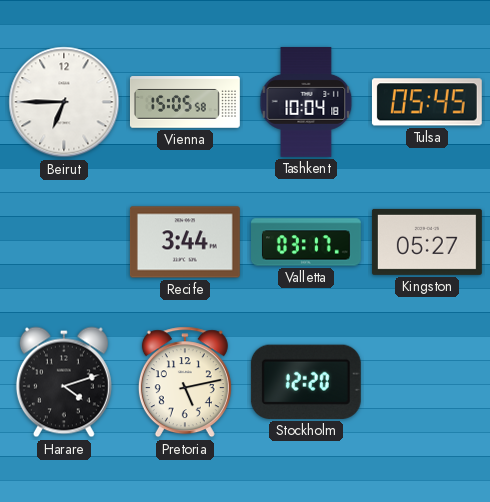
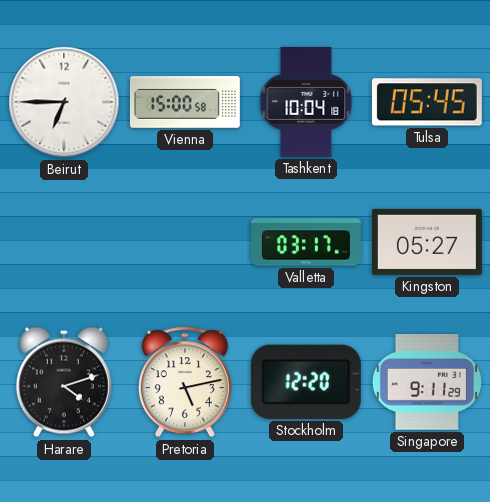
Vienna: 15:05 -> 15:00
Recife: 3:44 -> none
Singapore: none -> 9:11
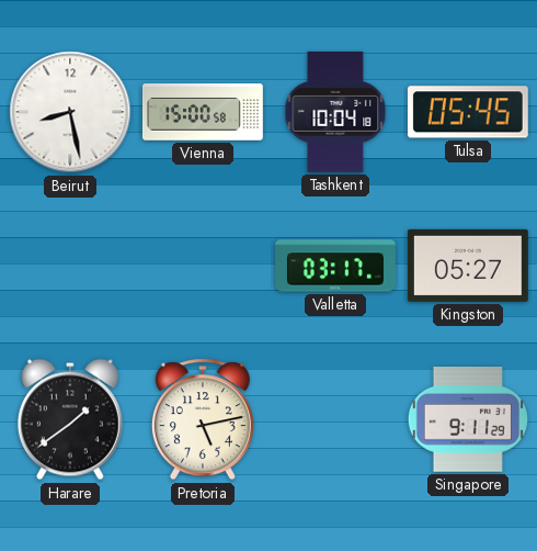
Beirut: 6:45 -> 8:28
Harare: 4:12 -> 1:39
Stockholm: 12:20 -> none
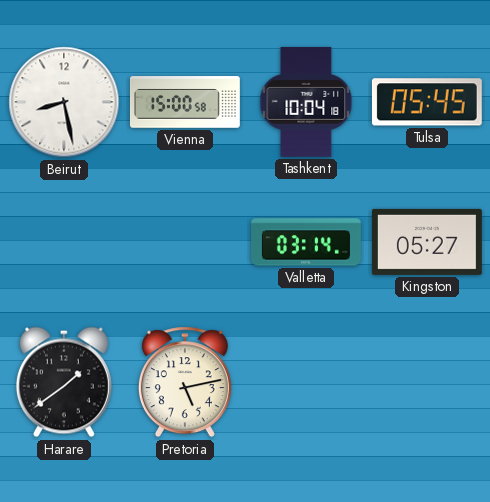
Valletta: 03:17 -> 03:14
Singapore: 9:11 -> none
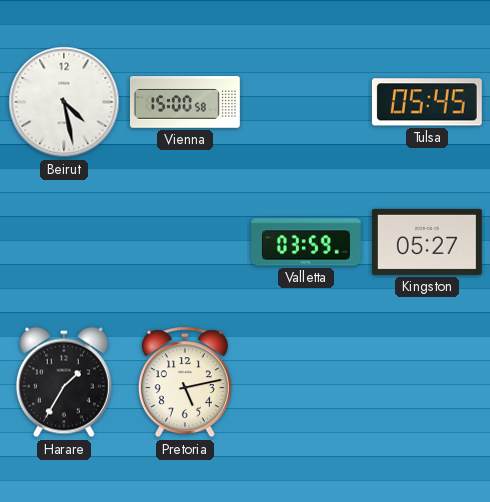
Beirut: 8:28 -> 4:28
Tashkent: 10:04 -> none
Valletta: 03:14 -> 03:59
Harare: 1:39 -> 1:35
